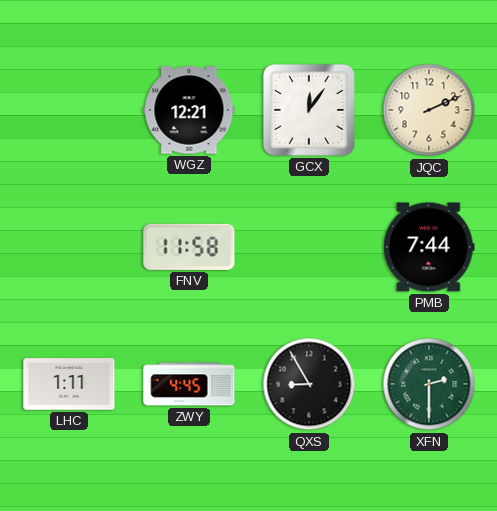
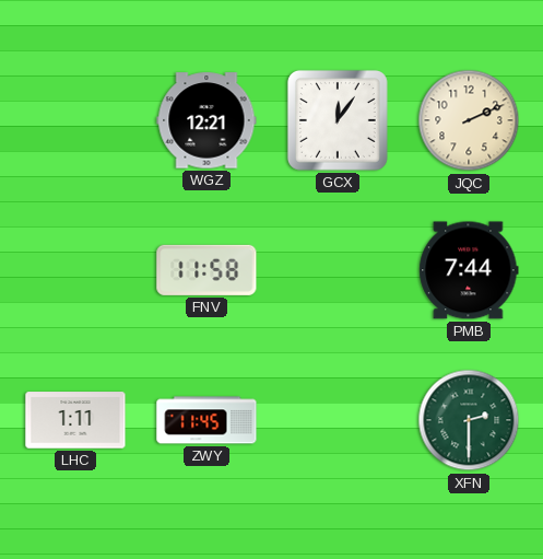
ZWY: 4:45 -> 11:45
QXS: 8:55 -> none
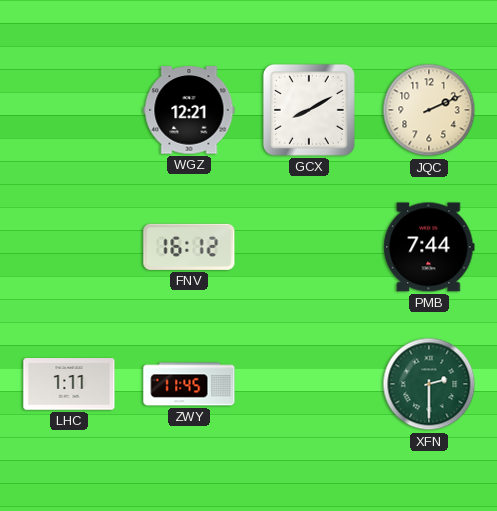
GCX: 12:06 -> 8:10
FNV: 11:58 -> 16:12
